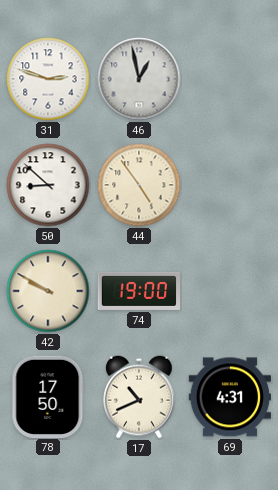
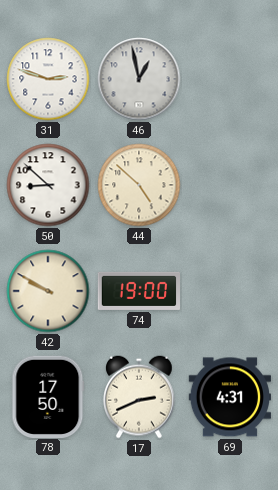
44: 4:54 -> 4:52
17: 10:41 -> 2:41
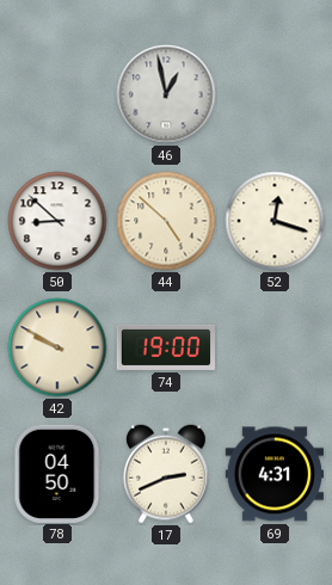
31: 2:48 -> none
52: none -> 12:18
78: 17:50 -> 04:50
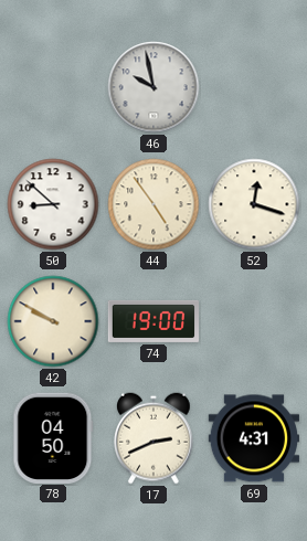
46: 12:58 -> 9:58
44: 4:52 -> 4:54
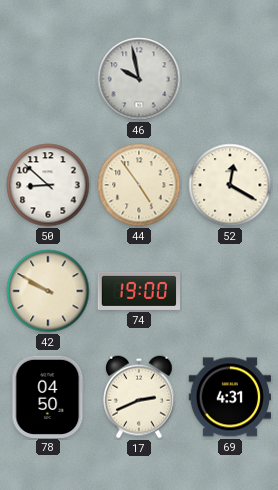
52: 12:18 -> 12:20
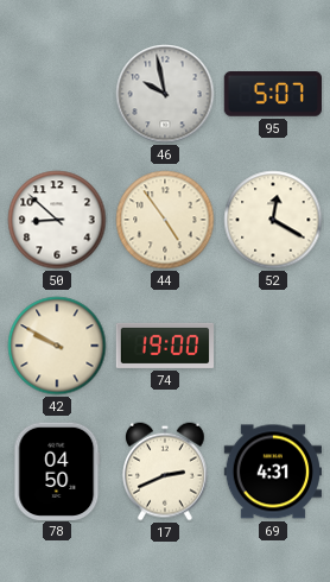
95: none -> 5:07
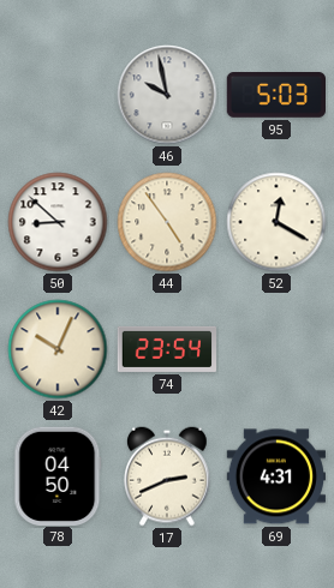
95: 5:07 -> 5:03
42: 9:50 -> 10:04
74: 19:00 -> 23:54
